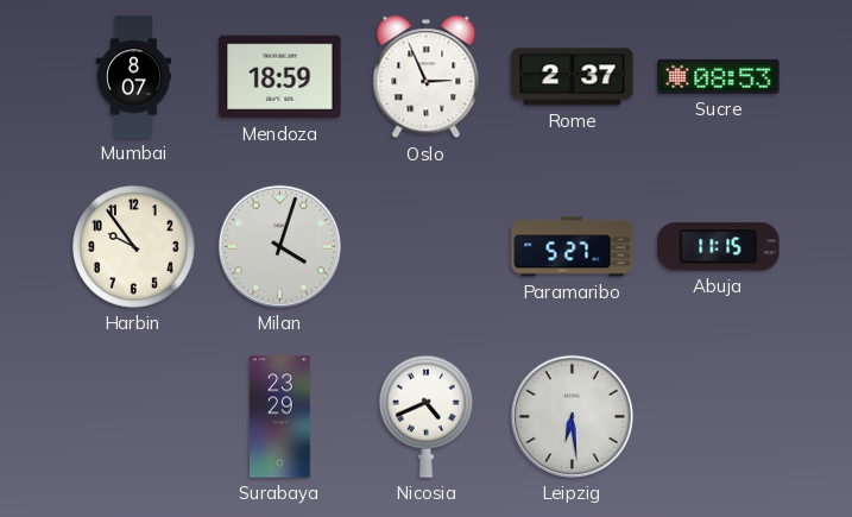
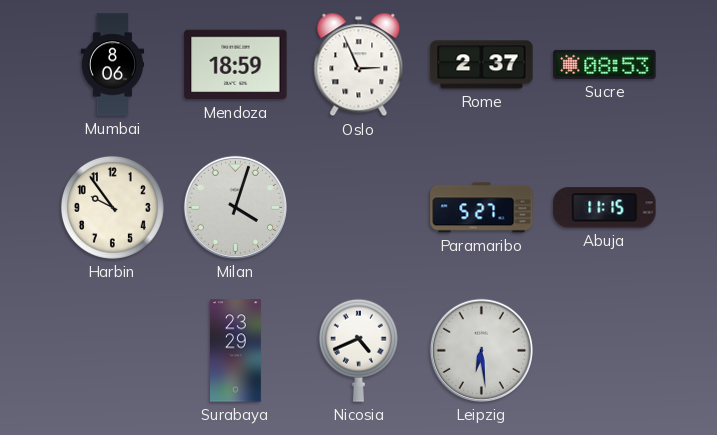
Mumbai: 8:07 -> 8:06
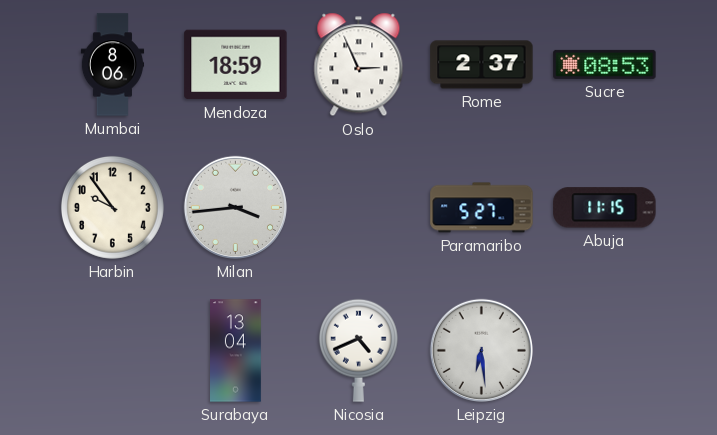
Milan: 4:03 -> 3:44
Surabaya: 23:29 -> 13:04
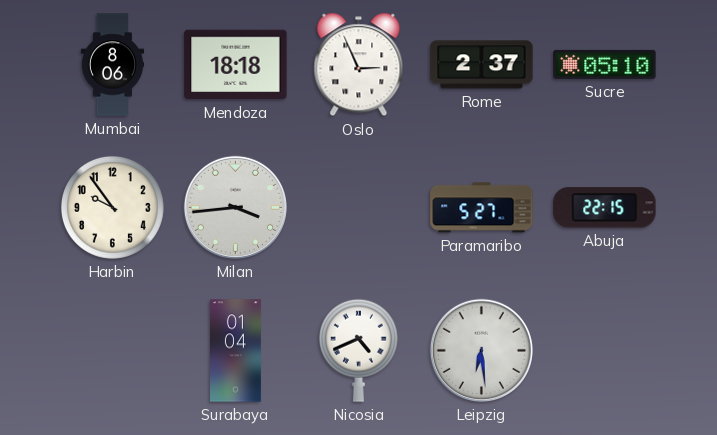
Mendoza: 18:59 -> 18:18
Sucre: 08:53 -> 05:10
Abuja: 11:15 -> 22:15
Surabaya: 13:04 -> 01:04
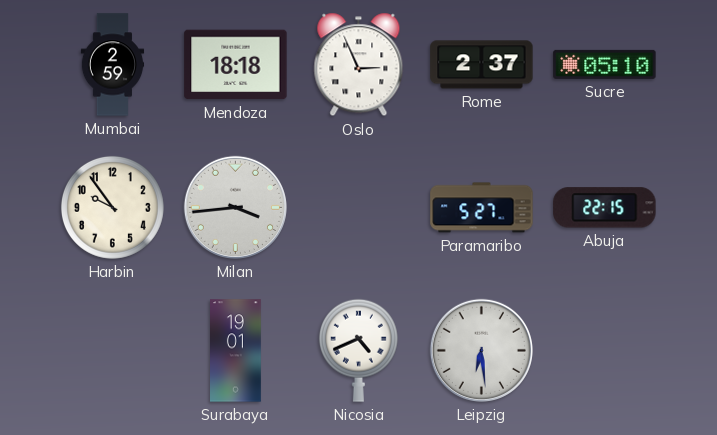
Mumbai: 8:06 -> 2:59
Surabaya: 01:04 -> 19:01
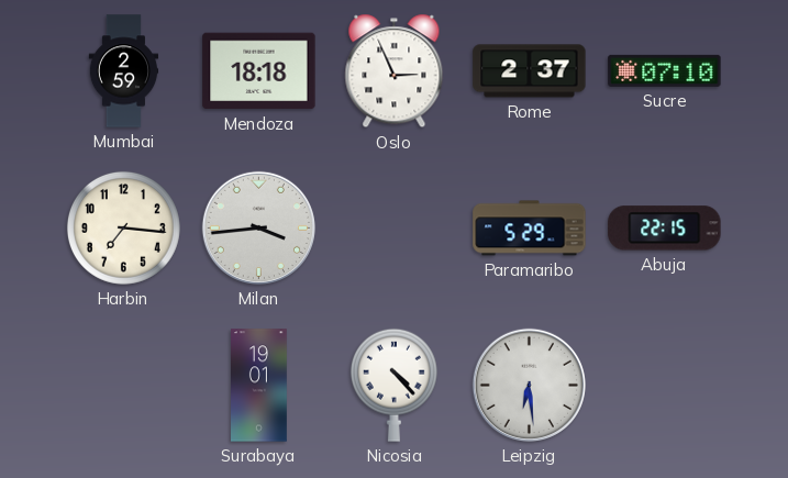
Sucre: 05:10 -> 07:10
Harbin: 9:54 -> 7:16
Paramaribo: 5:27 -> 5:29
Nicosia: 4:41 -> 4:23
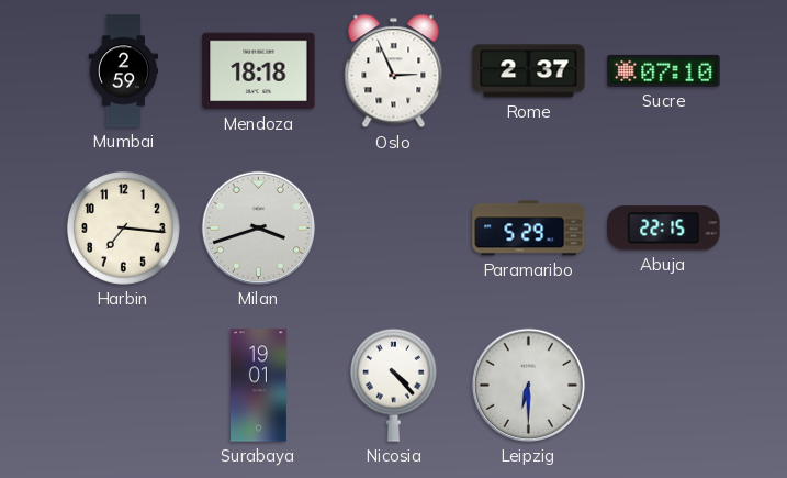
Milan: 3:44 -> 3:42
Leipzig: 6:29 -> 6:30
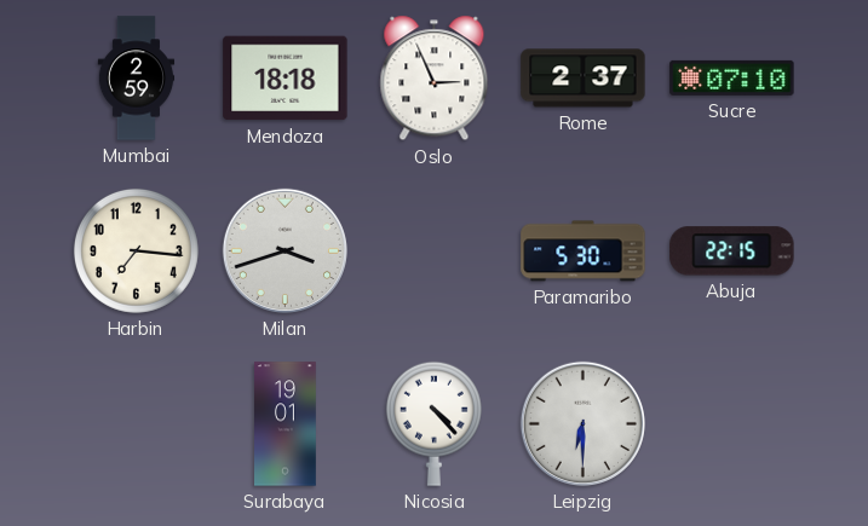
Paramaribo: 5:29 -> 5:30
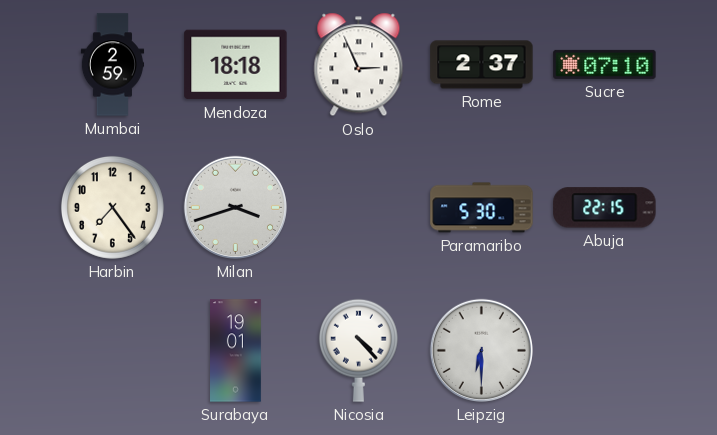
Harbin: 7:16 -> 7:24
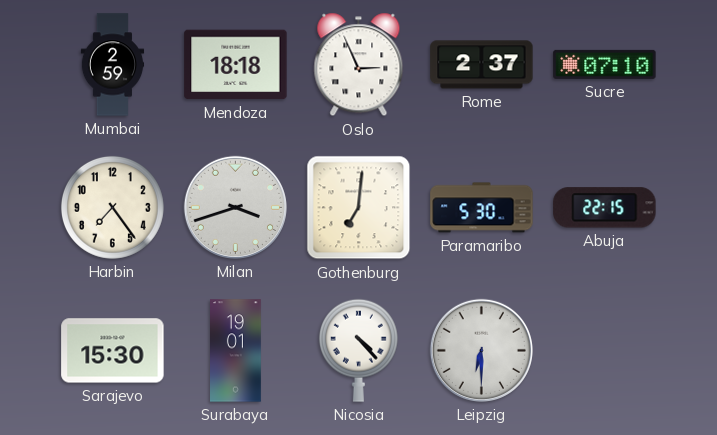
Gothenburg: none -> 7:01
Sarajevo: none -> 15:30
